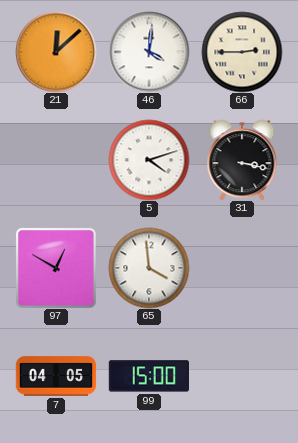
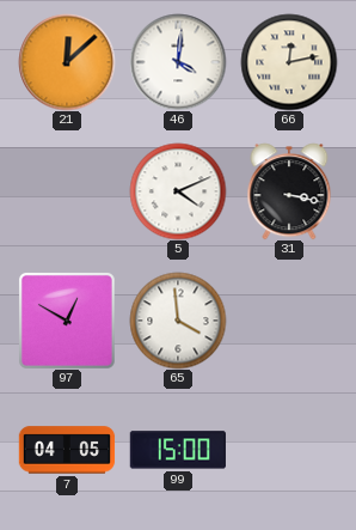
66: 2:45 -> 12:13
5: 4:12 -> 4:11
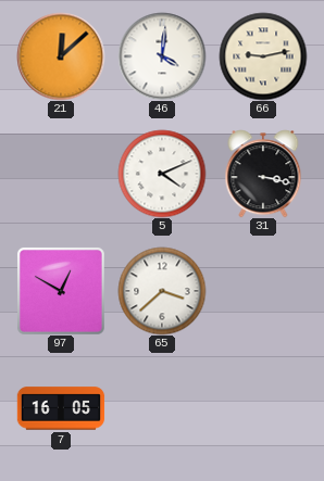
66: 12:13 -> 9:13
65: 3:59 -> 3:38
7: 04:05 -> 16:05
99: 15:00 -> none
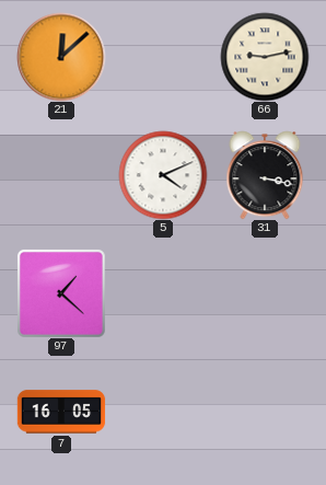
46: 4:01 -> none
97: 12:50 -> 1:22
65: 3:38 -> none
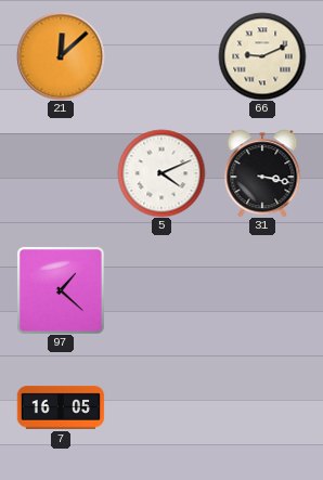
66: 9:13 -> 9:11
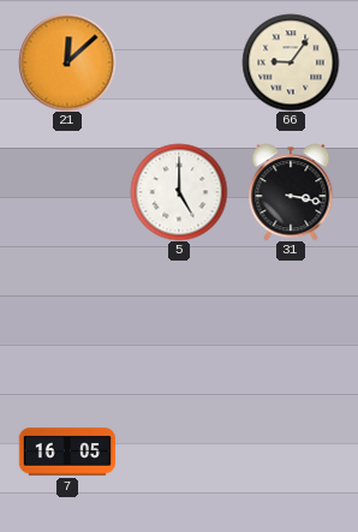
66: 9:11 -> 9:06
5: 4:11 -> 5:00
97: 1:22 -> none
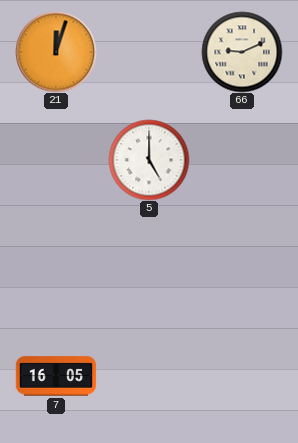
21: 12:08 -> 12:03
66: 9:06 -> 9:11
31: 3:17 -> none
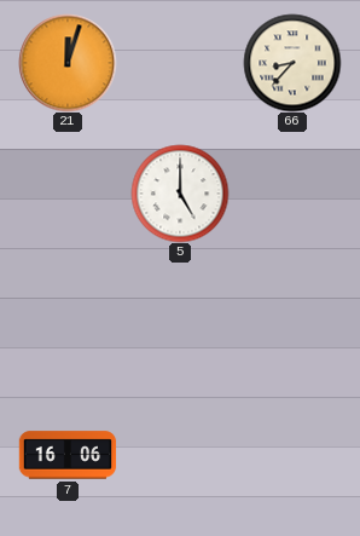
66: 9:11 -> 8:37
7: 16:05 -> 16:06
